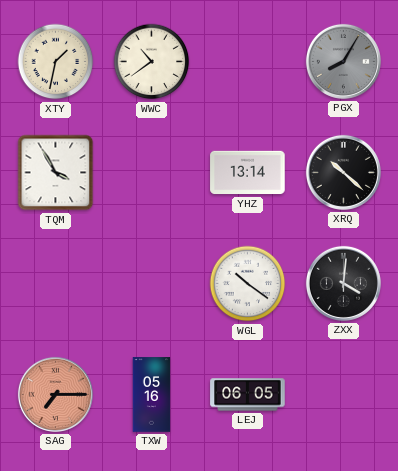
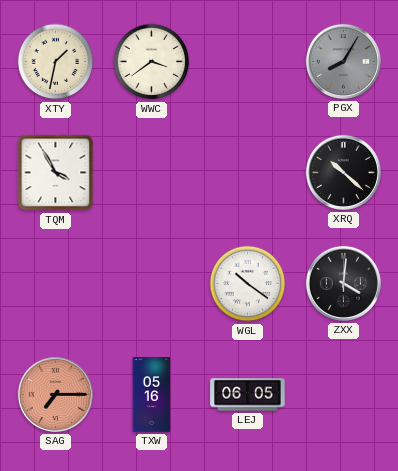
WWC: 10:39 -> 3:39
YHZ: 13:14 -> none
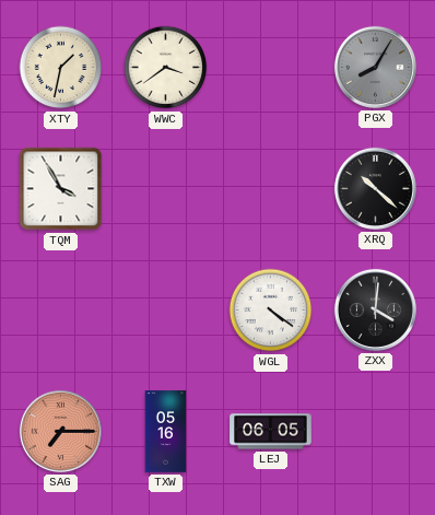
WGL: 10:21 -> 4:21
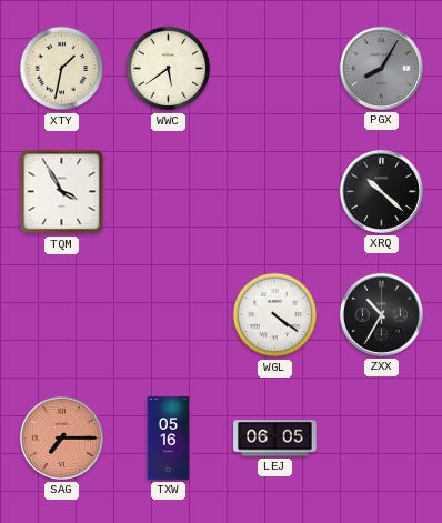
WWC: 3:39 -> 5:39
ZXX: 4:01 -> 10:35
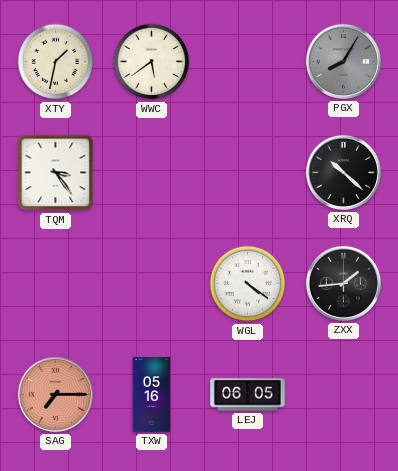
TQM: 3:55 -> 3:24
ZXX: 10:35 -> 1:44
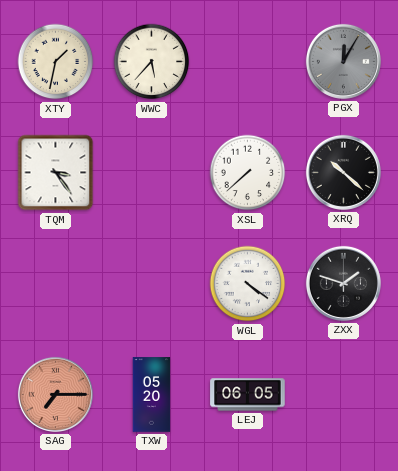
WWC: 5:39 -> 5:37
PGX: 8:05 -> 12:05
XSL: none -> 7:38
ZXX: 1:44 -> 1:48
TXW: 05:16 -> 05:20
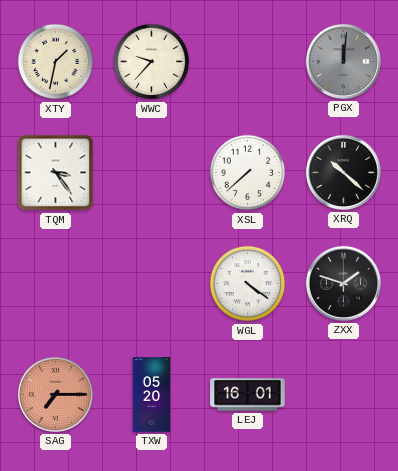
WWC: 5:37 -> 9:37
PGX: 12:05 -> 12:01
LEJ: 06:05 -> 16:01
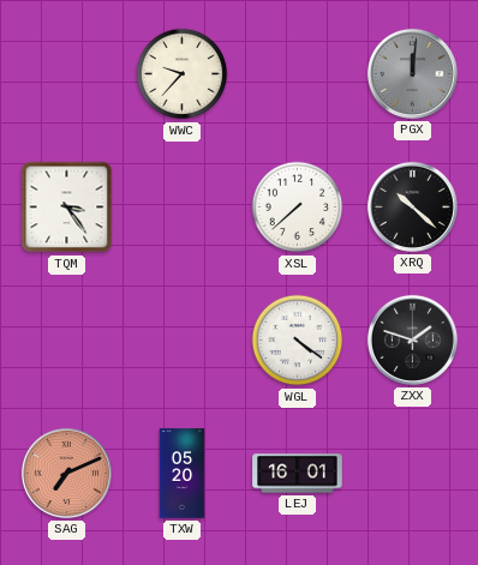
XTY: 1:32 -> none
SAG: 7:15 -> 7:11
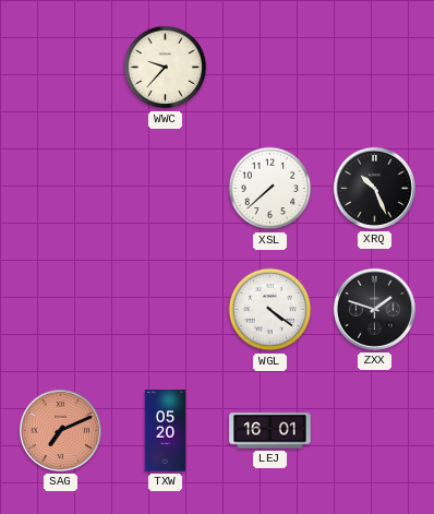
PGX: 12:01 -> none
TQM: 3:24 -> none
XRQ: 10:22 -> 10:26
